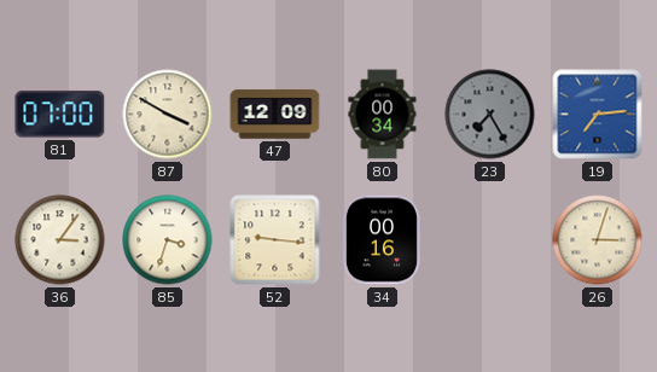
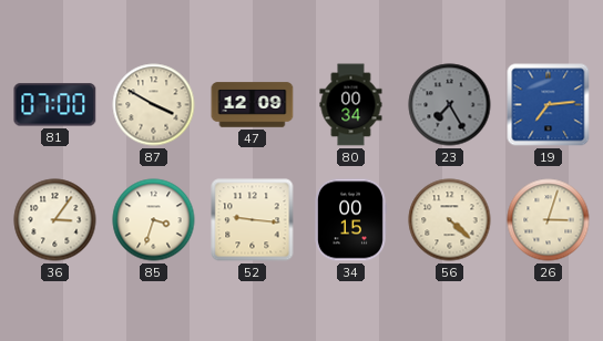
34: 00:16 -> 00:15
56: none -> 4:22
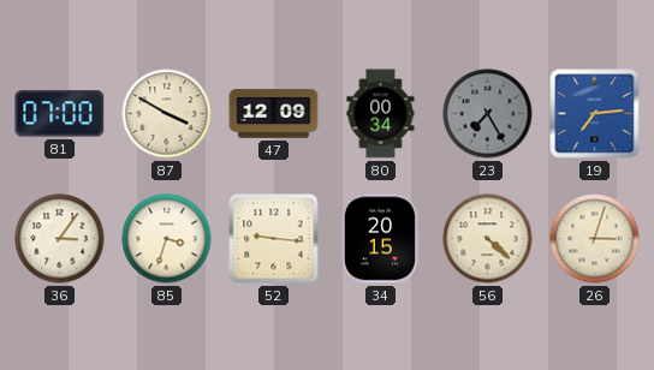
34: 00:15 -> 20:15
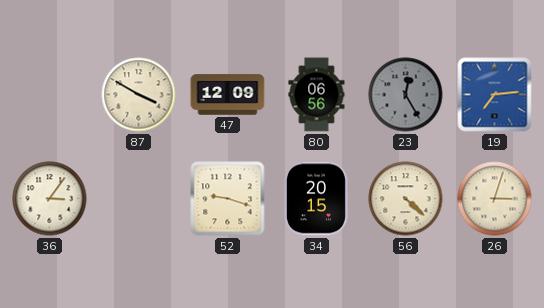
81: 07:00 -> none
80: 00:34 -> 06:56
23: 7:25 -> 12:25
85: 3:33 -> none
52: 9:16 -> 9:18
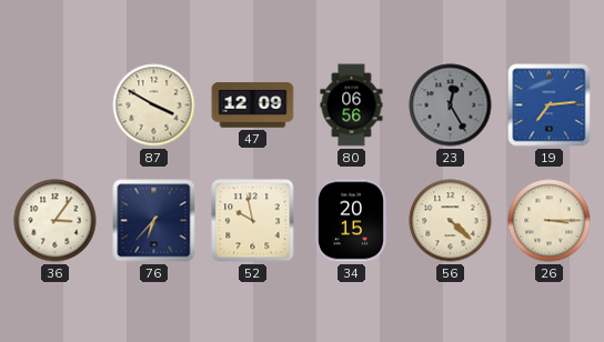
76: none -> 6:37
52: 9:18 -> 9:58
26: 3:03 -> 3:15
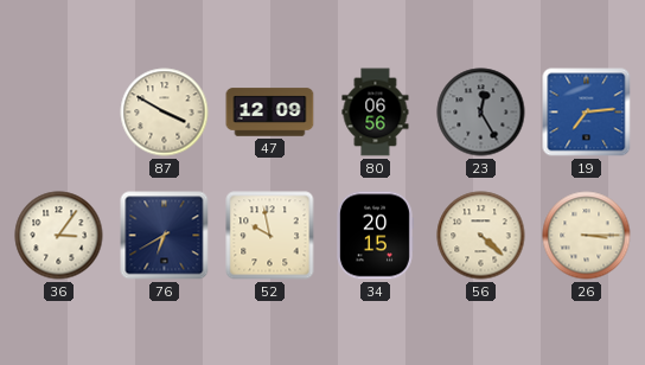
76: 6:37 -> 6:40
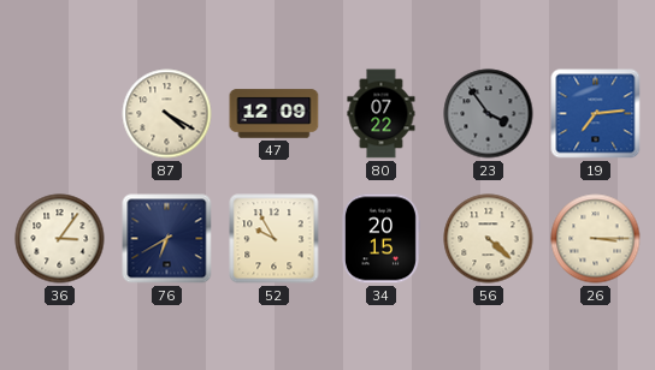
87: 3:50 -> 4:20
80: 06:56 -> 07:22
23: 12:25 -> 3:54
52: 9:58 -> 9:55
